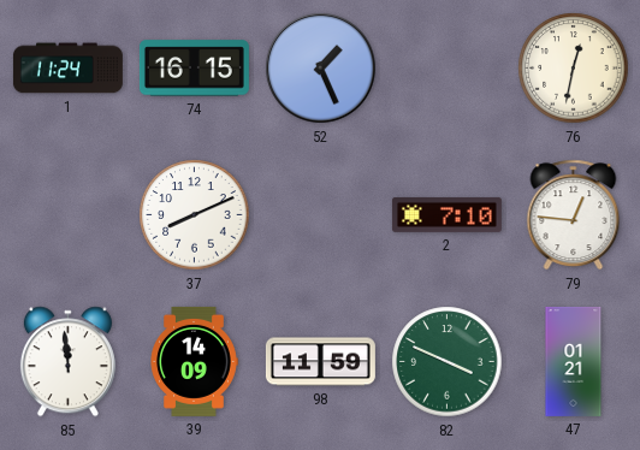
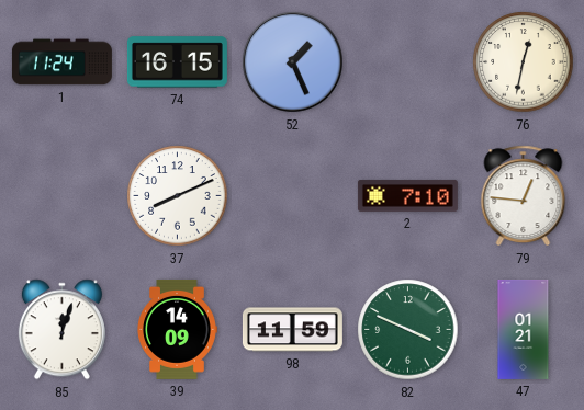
85: 11:59 -> 12:03
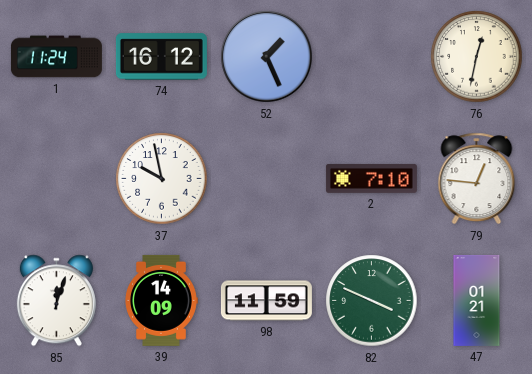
74: 16:15 -> 16:12
37: 8:11 -> 9:58
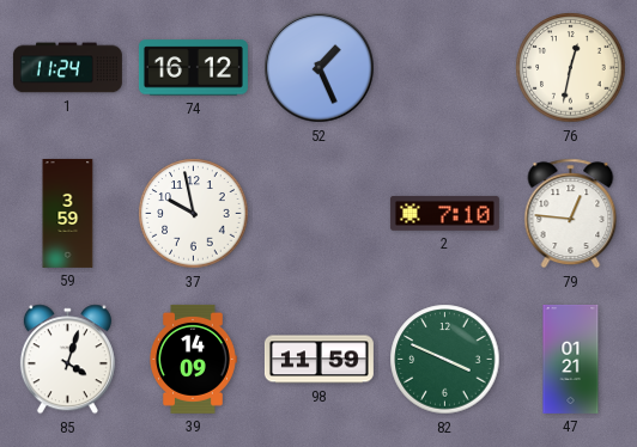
59: none -> 3:59
85: 12:03 -> 4:03
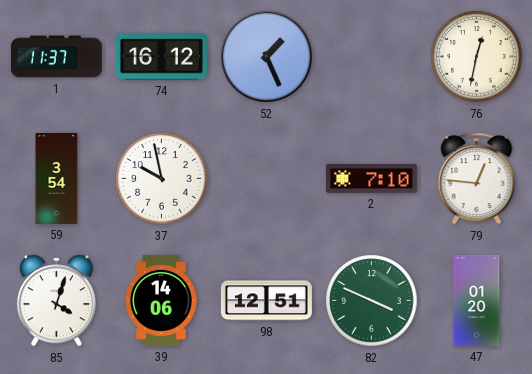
1: 11:24 -> 11:37
59: 3:59 -> 3:54
39: 14:09 -> 14:06
98: 11:59 -> 12:51
47: 01:21 -> 01:20
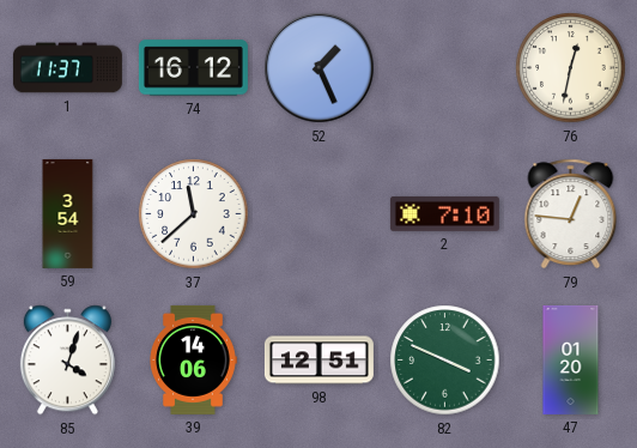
37: 9:58 -> 11:38
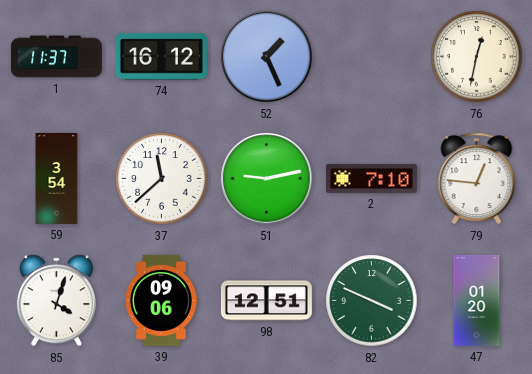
51: none -> 9:13
39: 14:06 -> 09:06
